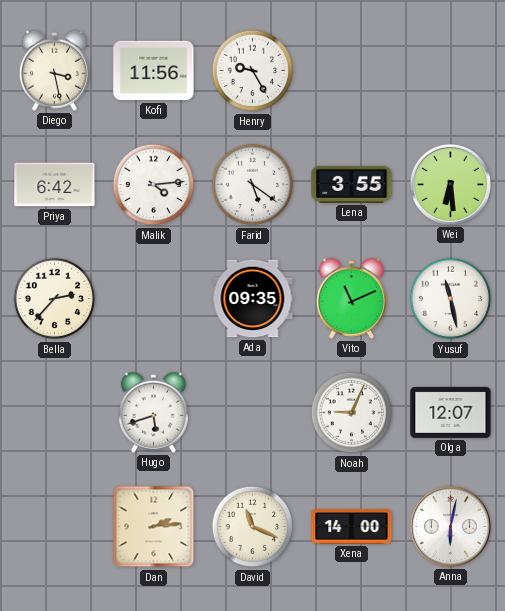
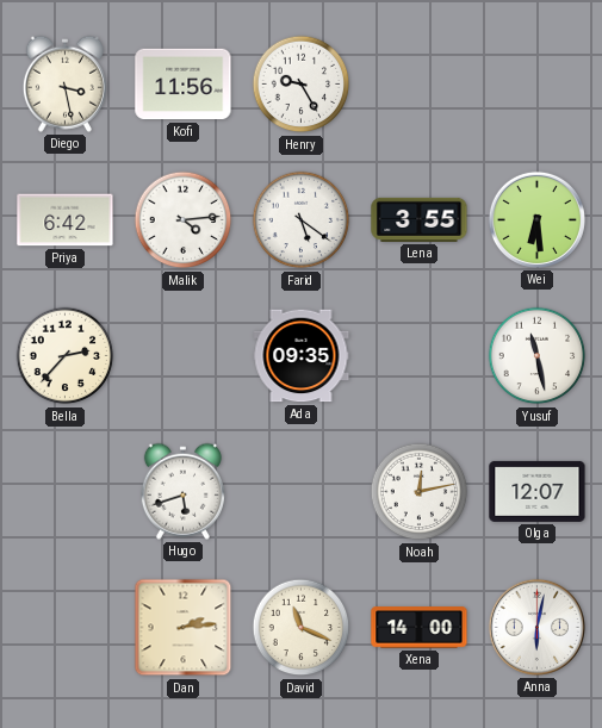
Vito: 11:11 -> none
Noah: 9:04 -> 12:13
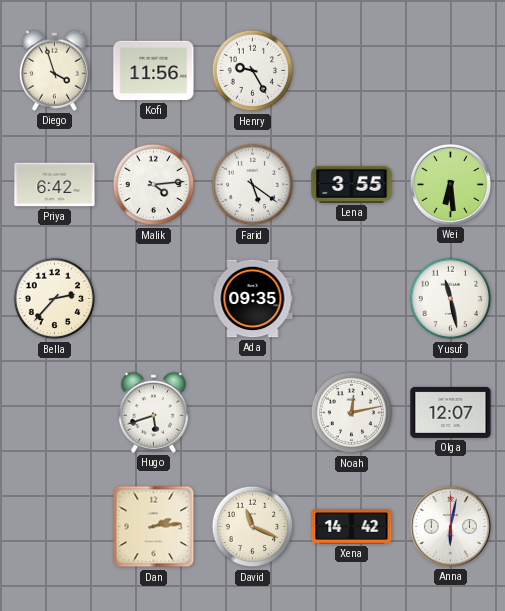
Diego: 3:28 -> 3:57
Xena: 14:00 -> 14:42
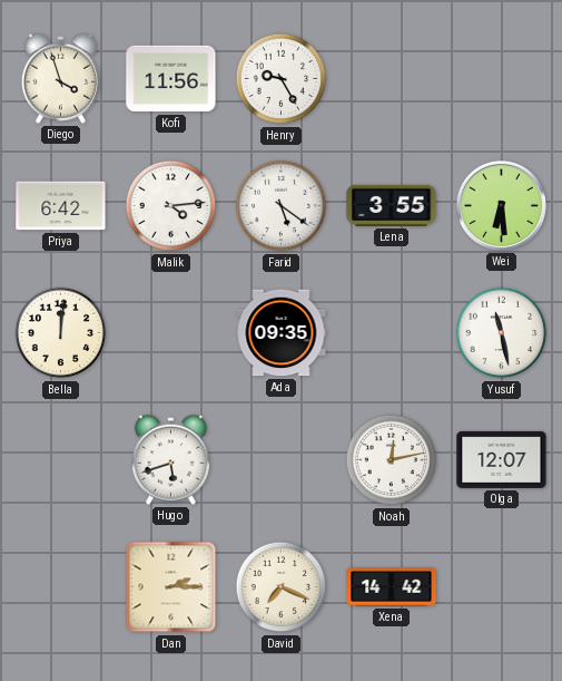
Bella: 2:37 -> 12:01
Dan: 2:14 -> 2:15
David: 11:19 -> 7:19
Anna: 6:02 -> none
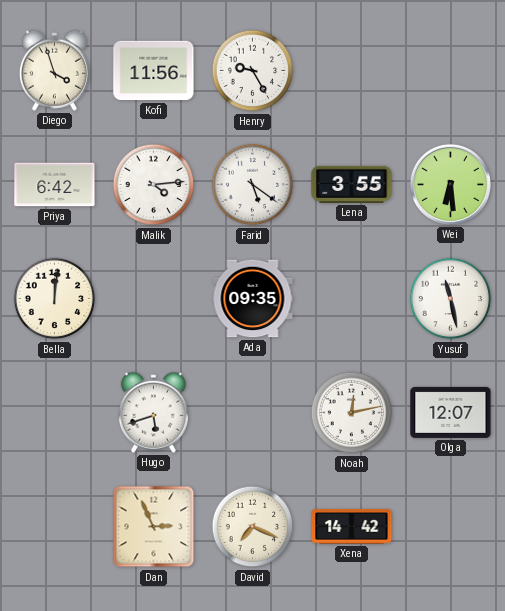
Dan: 2:15 -> 2:56
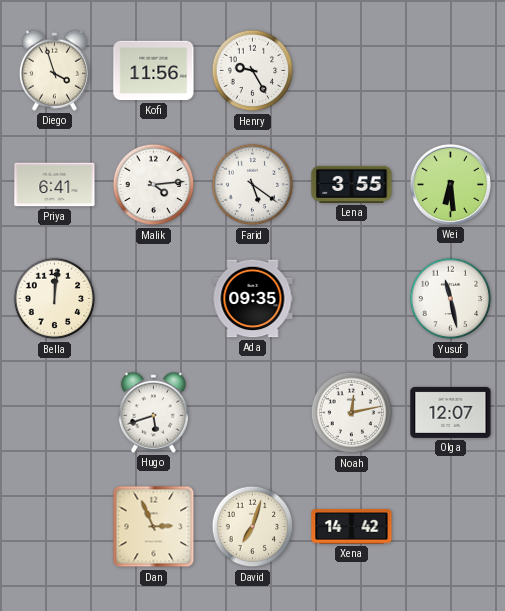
Priya: 6:42 -> 6:41
David: 7:19 -> 7:03
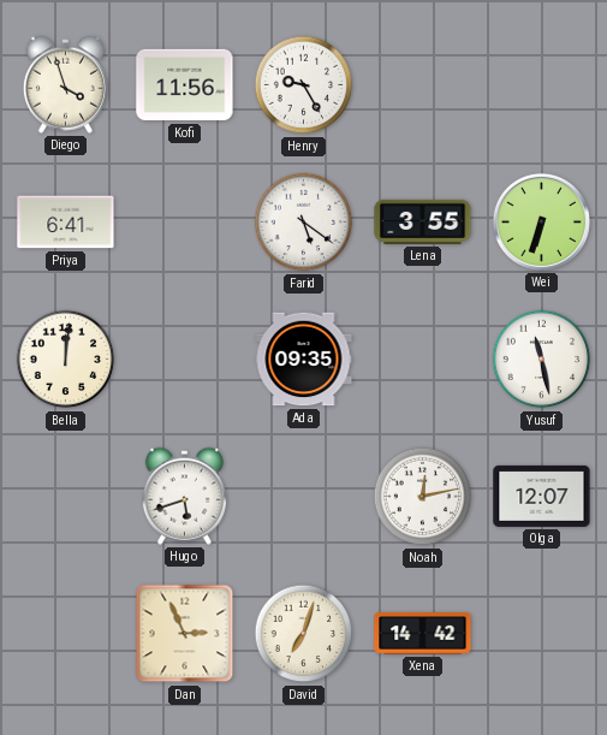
Malik: 4:14 -> none
Wei: 6:29 -> 6:33
